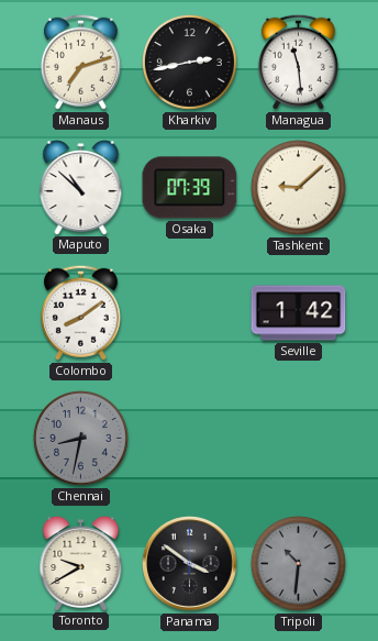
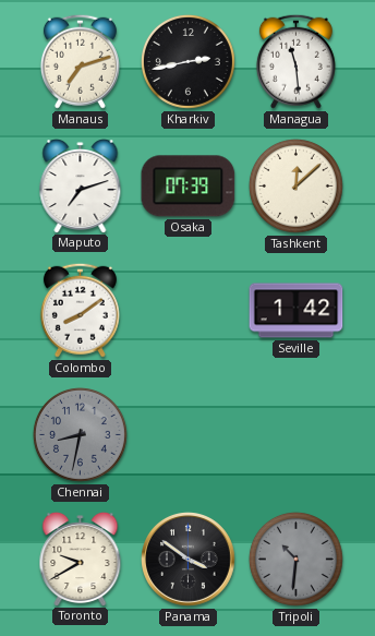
Maputo: 10:52 -> 7:12
Tashkent: 9:08 -> 12:08
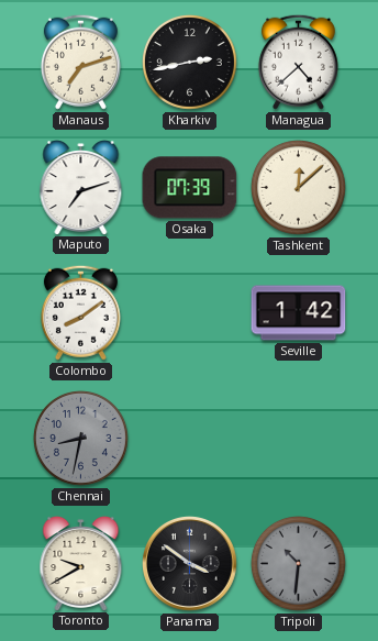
Managua: 11:29 -> 4:38
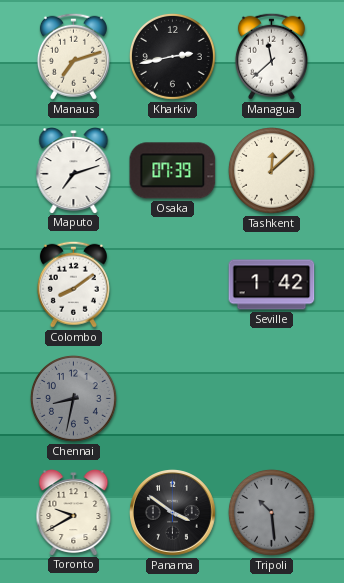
Managua: 4:38 -> 11:38
Tripoli: 10:31 -> 10:29
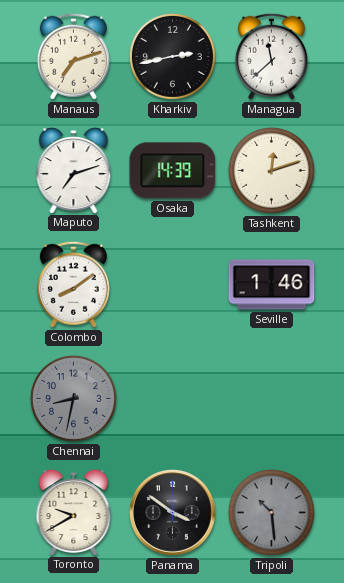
Osaka: 07:39 -> 14:39
Tashkent: 12:08 -> 12:12
Seville: 1:42 -> 1:46
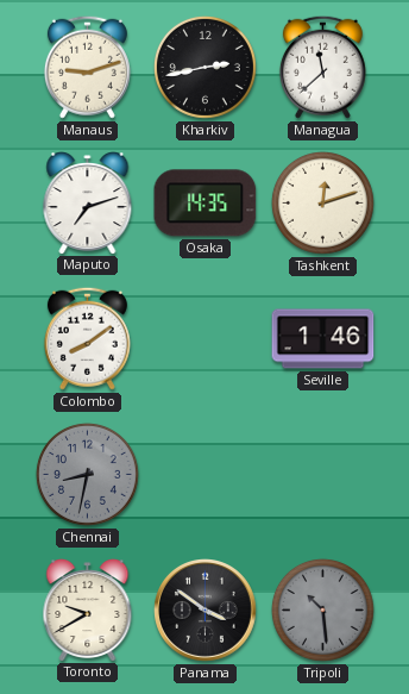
Manaus: 7:12 -> 9:12
Osaka: 14:39 -> 14:35
